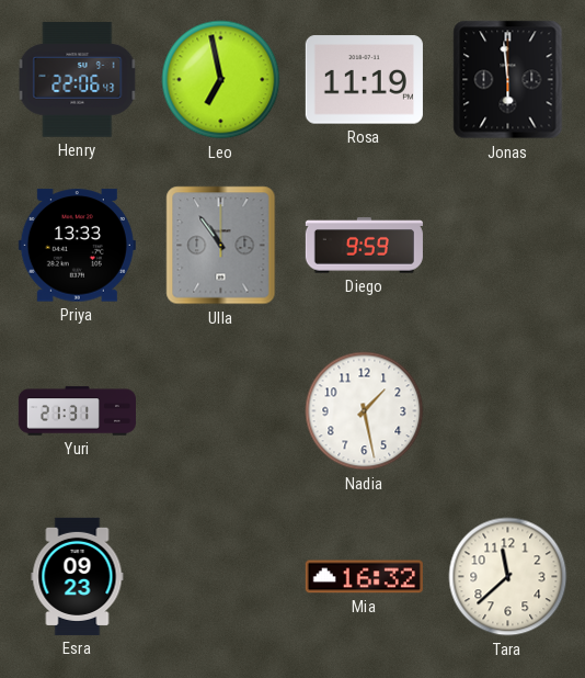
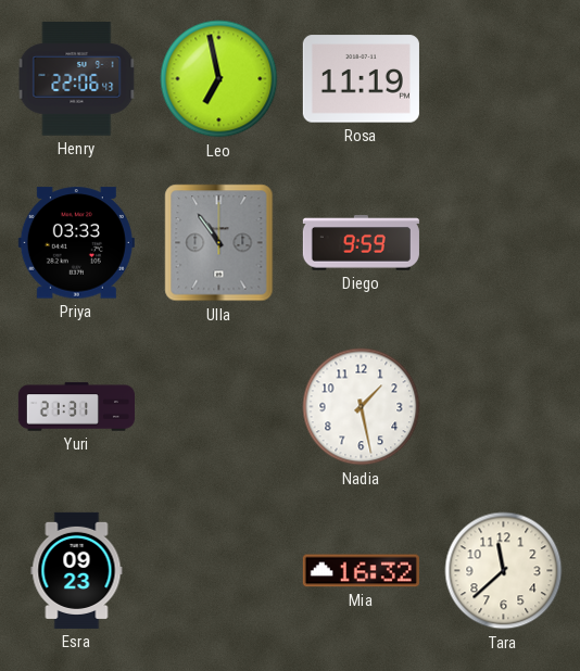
Jonas: 5:59 -> none
Priya: 13:33 -> 03:33
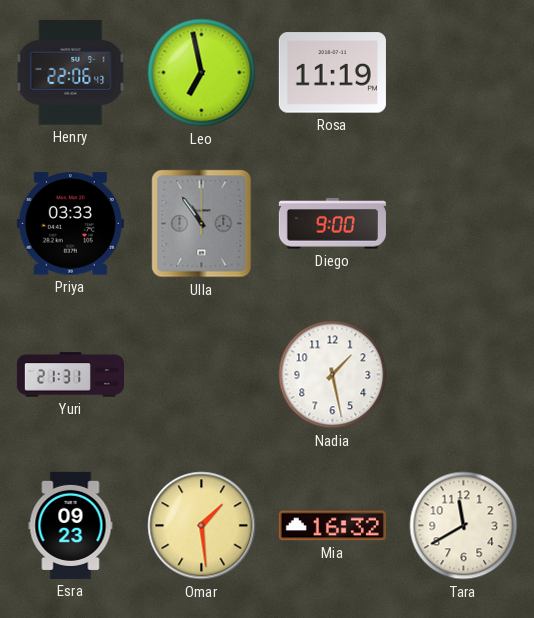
Diego: 9:59 -> 9:00
Omar: none -> 1:29
Tara: 11:38 -> 11:40
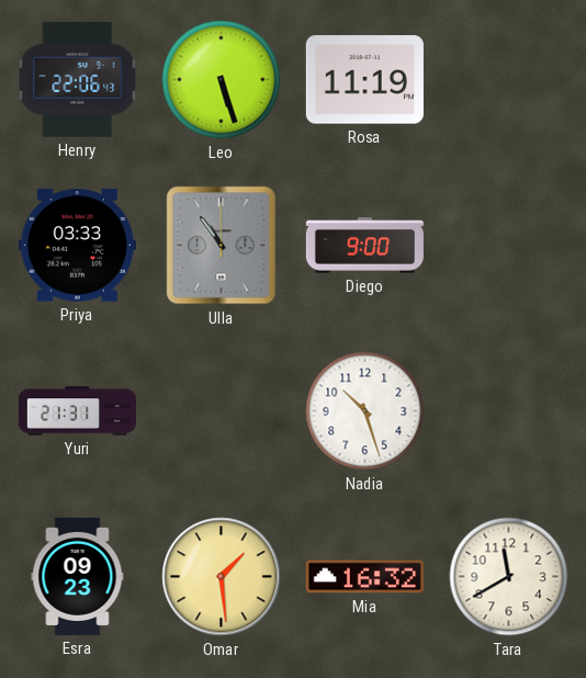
Leo: 6:58 -> 5:27
Nadia: 1:28 -> 10:27
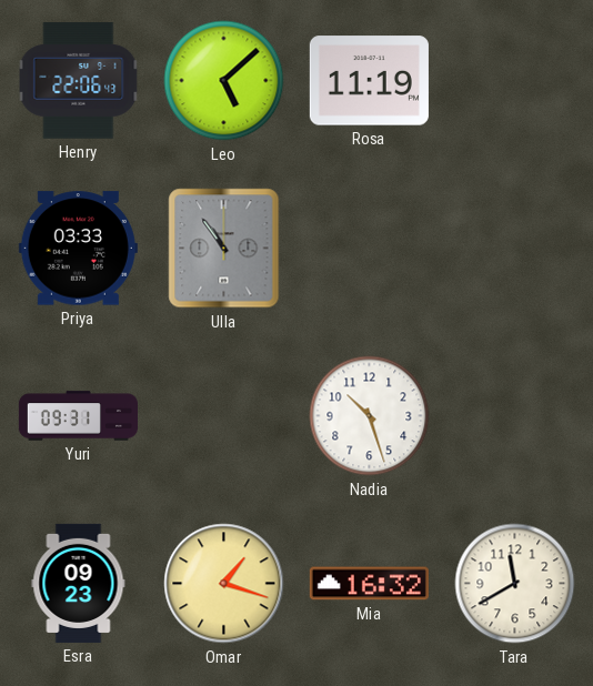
Leo: 5:27 -> 5:08
Diego: 9:00 -> none
Yuri: 21:31 -> 09:31
Omar: 1:29 -> 1:18
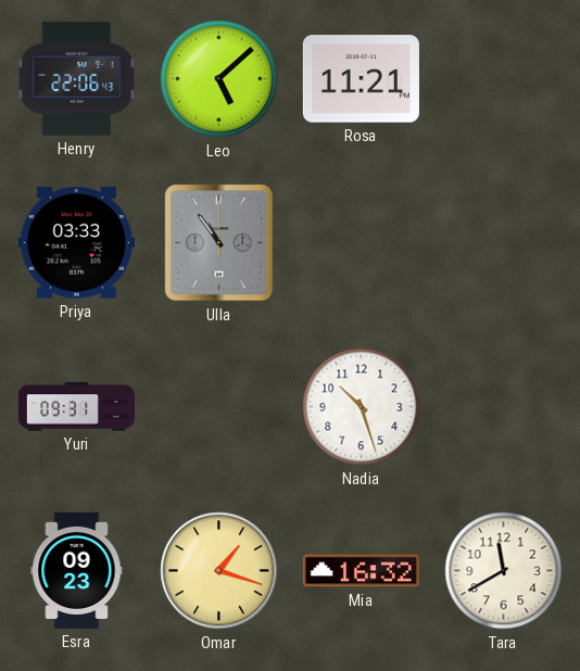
Rosa: 11:19 -> 11:21
